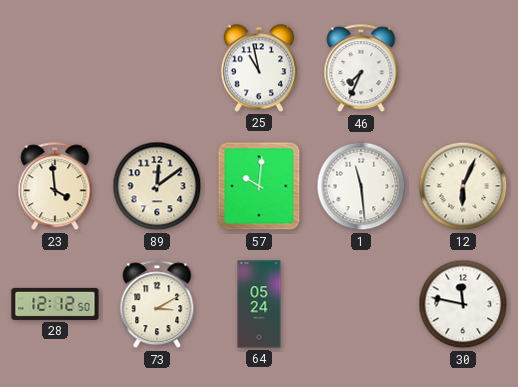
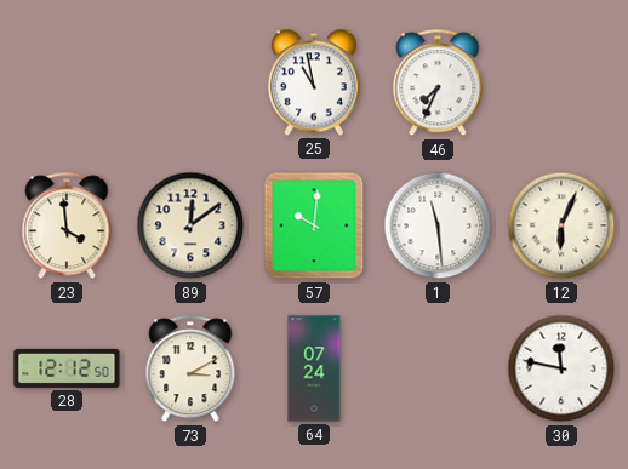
64: 05:24 -> 07:24
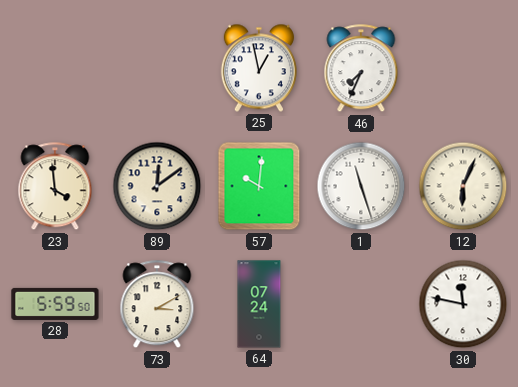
25: 10:58 -> 12:58
1: 11:29 -> 11:27
28: 12:12 -> 5:59
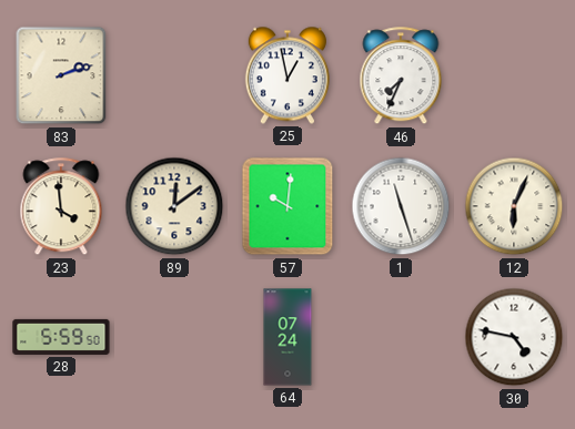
83: none -> 2:12
73: 3:10 -> none
30: 11:47 -> 4:47
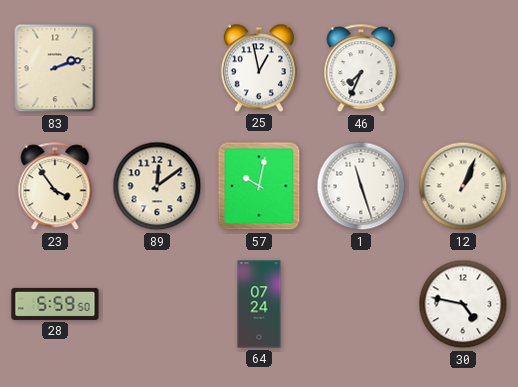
23: 3:59 -> 3:54
57: 10:01 -> 10:02
12: 6:04 -> 1:04
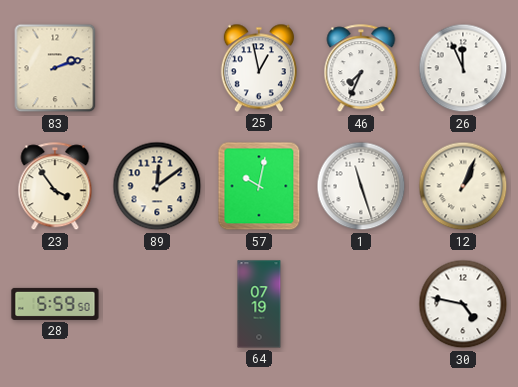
26: none -> 11:56
64: 07:24 -> 07:19
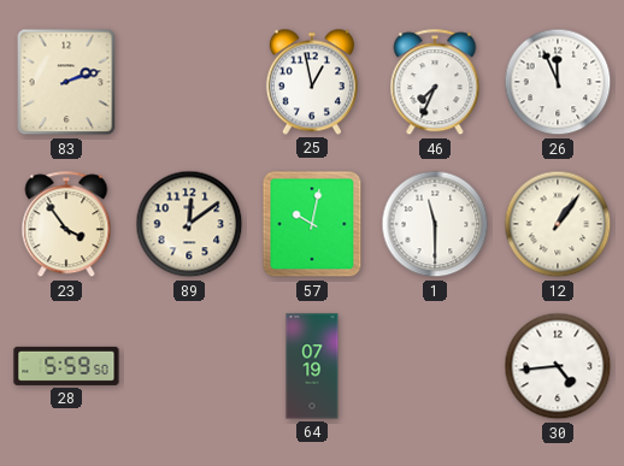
1: 11:27 -> 11:30
12: 1:04 -> 1:06
30: 4:47 -> 4:44
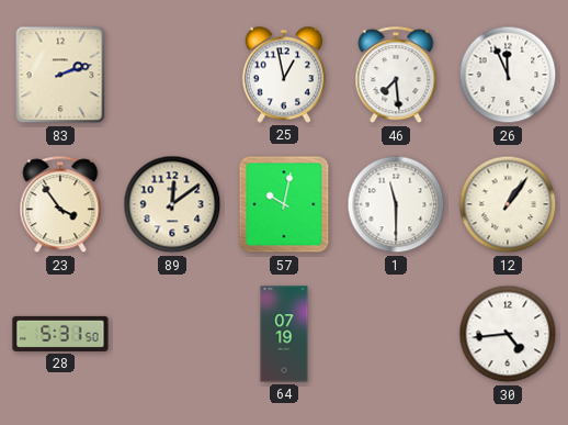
46: 7:34 -> 7:29
28: 5:59 -> 5:31
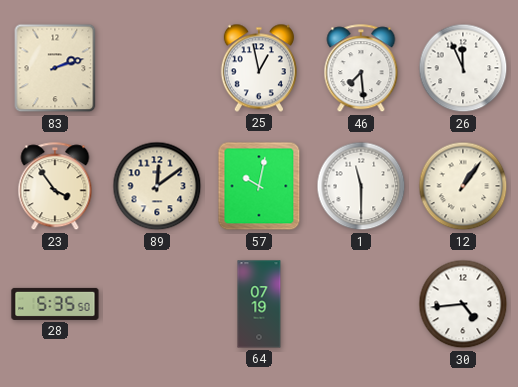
28: 5:31 -> 5:35
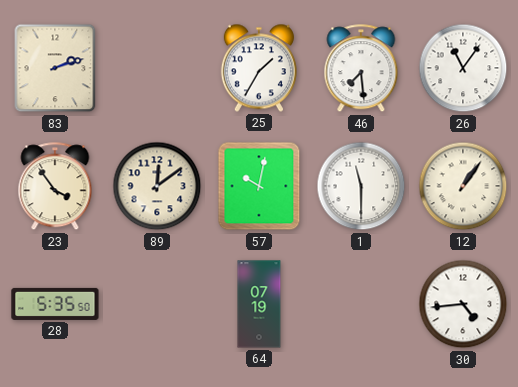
25: 12:58 -> 1:35
26: 11:56 -> 11:06
